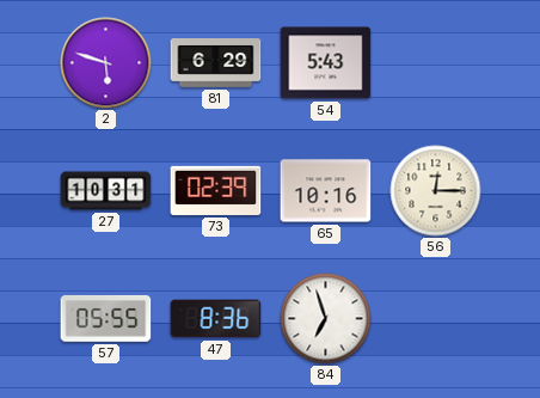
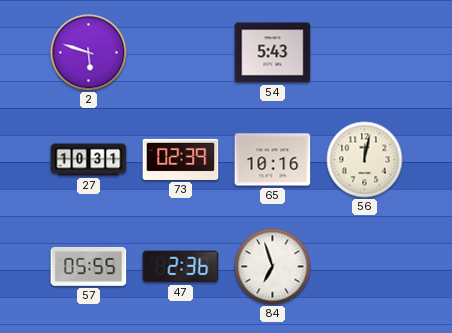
81: 6:29 -> none
56: 12:15 -> 12:02
47: 8:36 -> 2:36
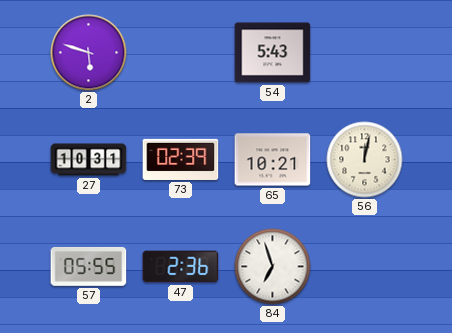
65: 10:16 -> 10:21
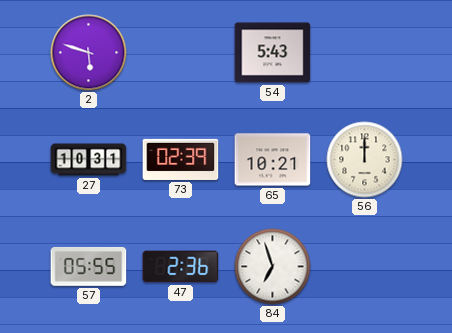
56: 12:02 -> 12:00
